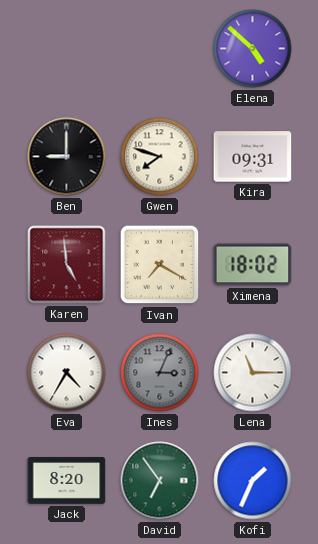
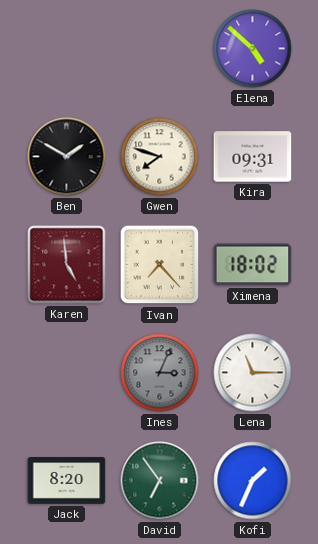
Ben: 9:00 -> 1:50
Ivan: 7:20 -> 7:23
Eva: 4:35 -> none
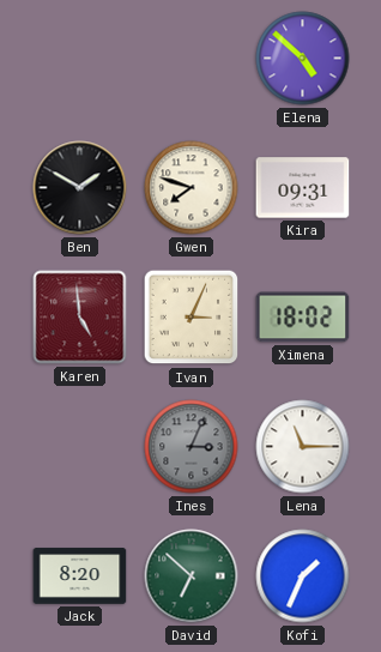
Ivan: 7:23 -> 3:04
David: 6:54 -> 6:52
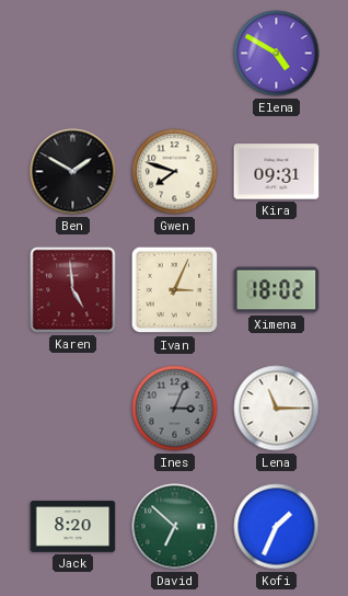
Elena: 4:52 -> 4:50
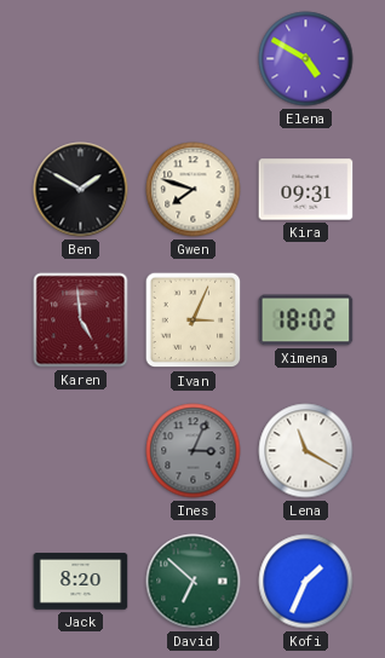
Lena: 11:15 -> 11:20
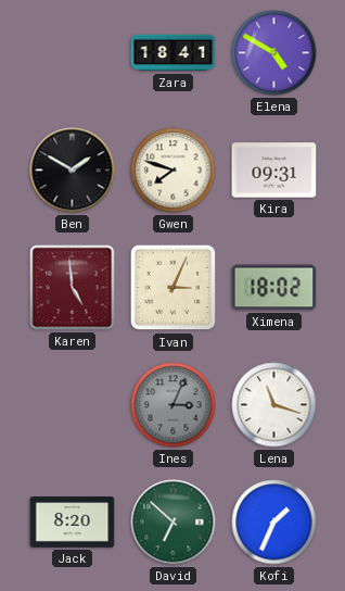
Zara: none -> 18:41
Lena: 11:20 -> 11:18
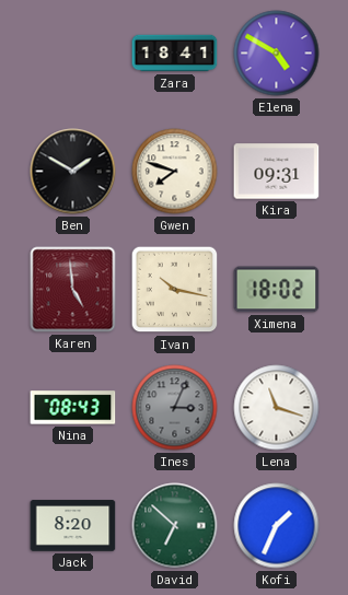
Ivan: 3:04 -> 10:17
Nina: none -> 08:43
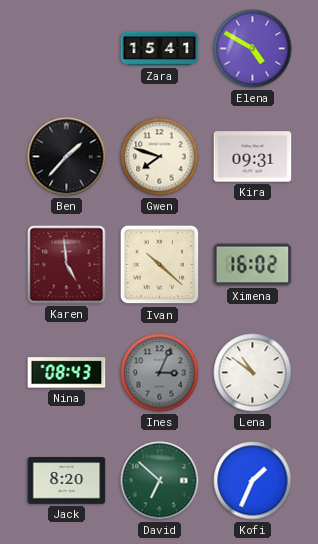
Zara: 18:41 -> 15:41
Ben: 1:50 -> 1:37
Ivan: 10:17 -> 10:22
Ximena: 18:02 -> 16:02
Lena: 11:18 -> 10:51
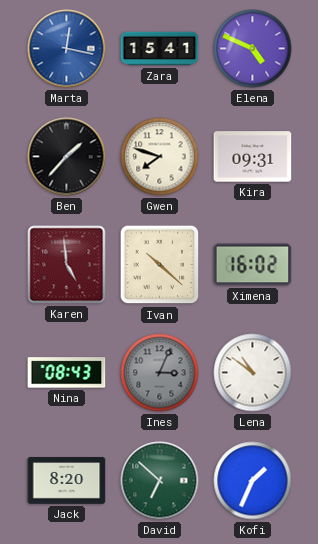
Marta: none -> 12:17
Elena: 4:50 -> 4:49
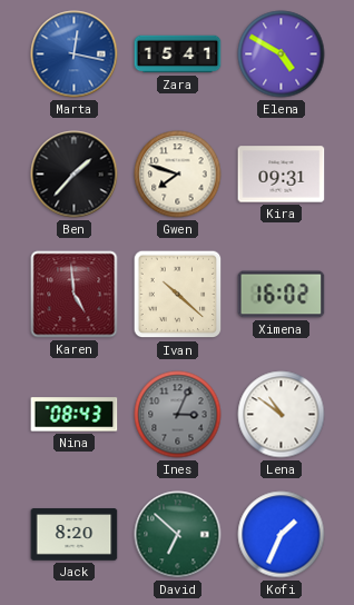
Elena: 4:49 -> 4:50
